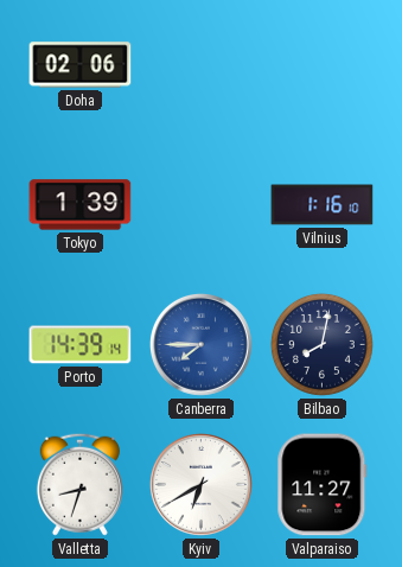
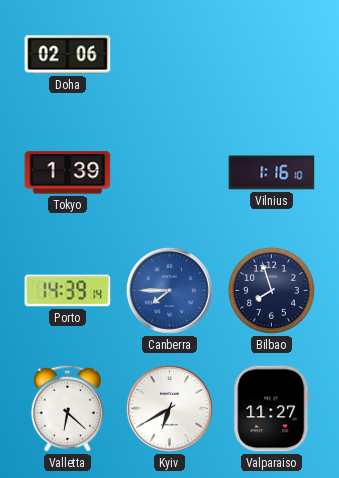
Bilbao: 8:02 -> 7:57
Valletta: 8:33 -> 6:22
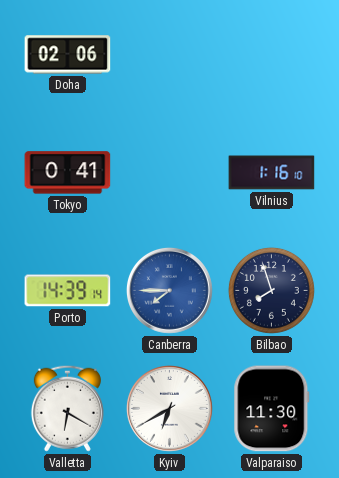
Tokyo: 1:39 -> 0:41
Valletta: 6:22 -> 6:20
Valparaiso: 11:27 -> 11:30
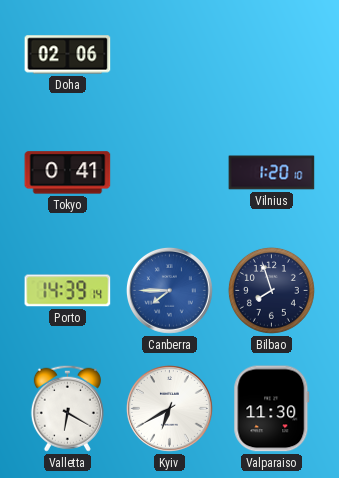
Vilnius: 1:16 -> 1:20
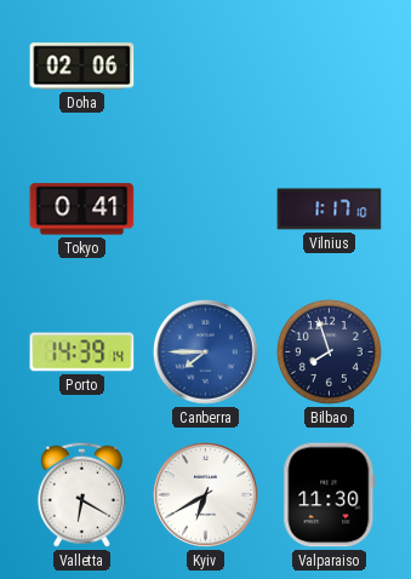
Vilnius: 1:20 -> 1:17
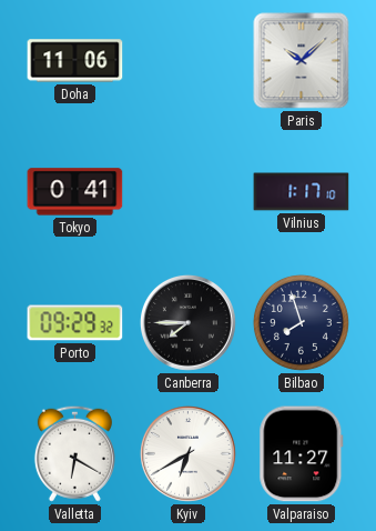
Doha: 02:06 -> 11:06
Paris: none -> 10:08
Porto: 14:39 -> 09:29
Canberra dial: blue -> black
Valparaiso: 11:30 -> 11:27
